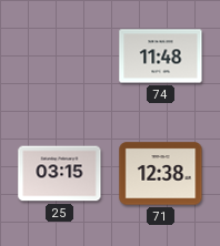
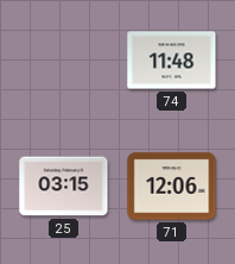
71: 12:38 -> 12:06
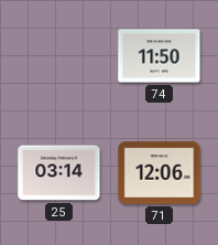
74: 11:48 -> 11:50
25: 03:15 -> 03:14
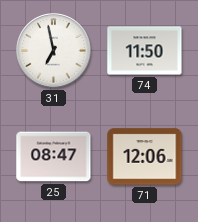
31: none -> 6:58
25: 03:14 -> 08:47
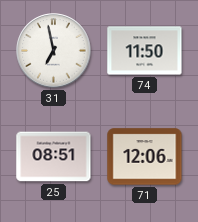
25: 08:47 -> 08:51
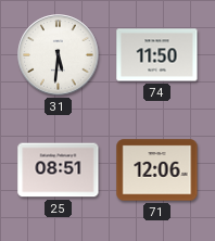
31: 6:58 -> 5:31
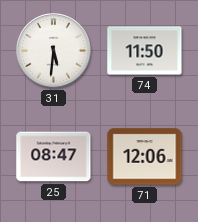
25: 08:51 -> 08:47
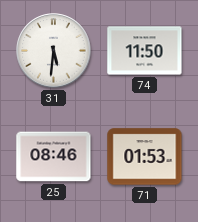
25: 08:47 -> 08:46
71: 12:06 -> 01:53
